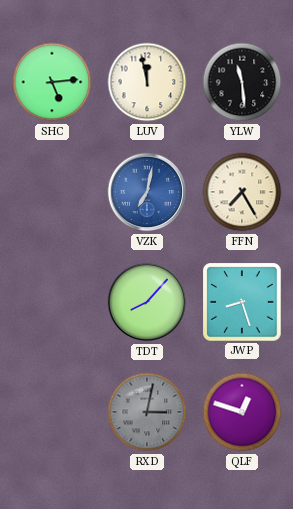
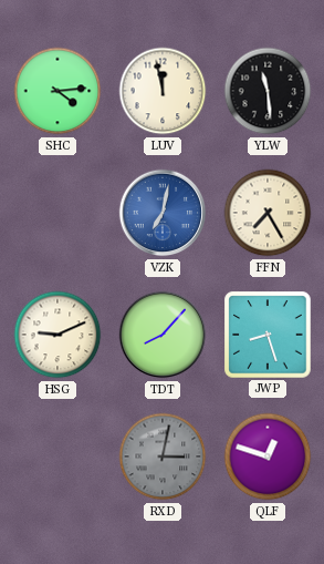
SHC: 5:14 -> 4:14
HSG: none -> 9:11
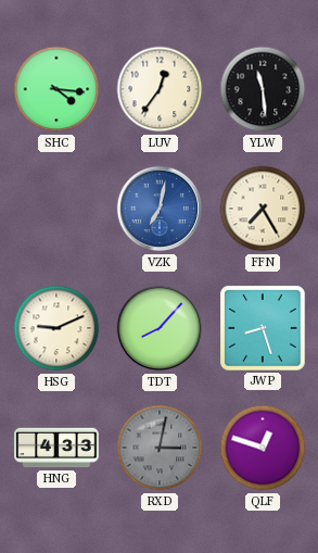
SHC: 4:14 -> 4:16
LUV: 11:58 -> 12:36
HNG: none -> 4:33
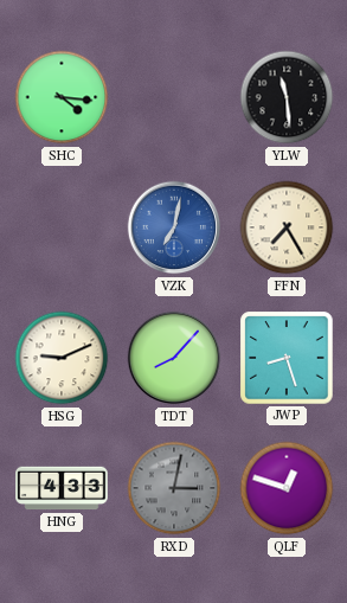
LUV: 12:36 -> none
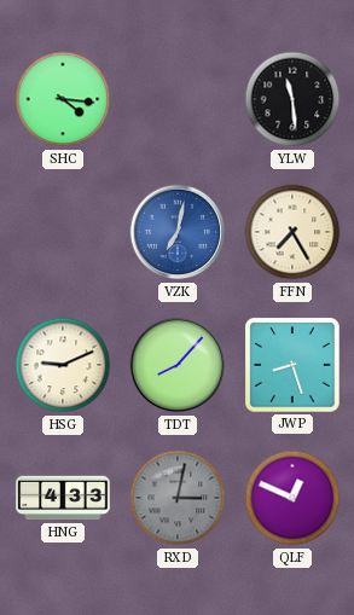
QLF: 12:48 -> 12:49
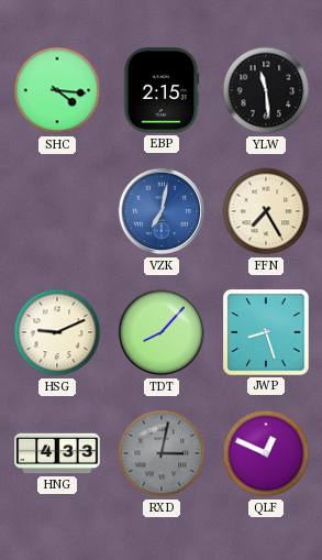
EBP: none -> 2:15
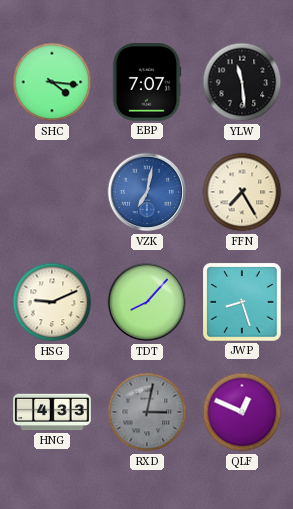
EBP: 2:15 -> 7:07
